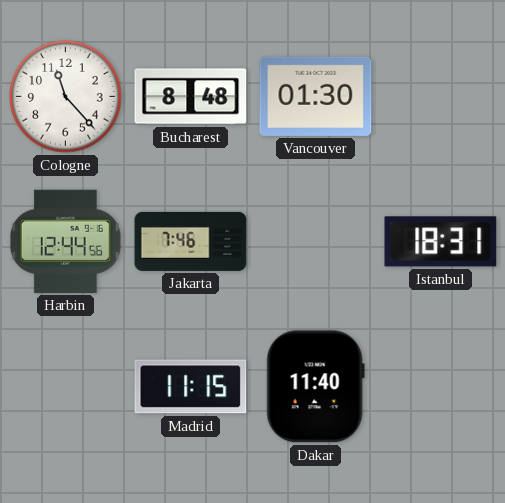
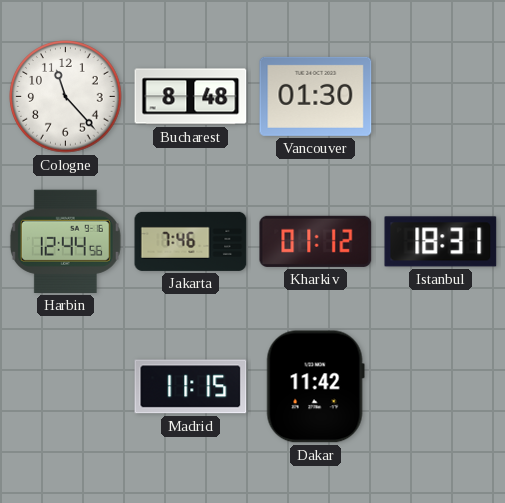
Kharkiv: none -> 01:12
Dakar: 11:40 -> 11:42
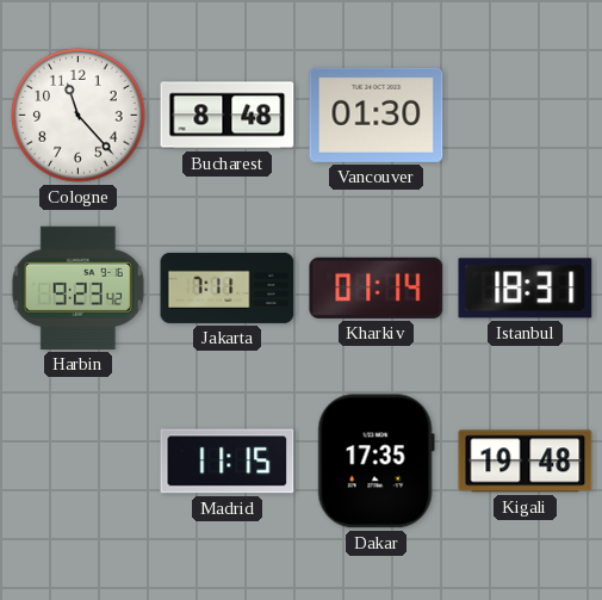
Harbin: 12:44 -> 9:23
Jakarta: 7:46 -> 7:11
Kharkiv: 01:12 -> 01:14
Dakar: 11:42 -> 17:35
Kigali: none -> 19:48
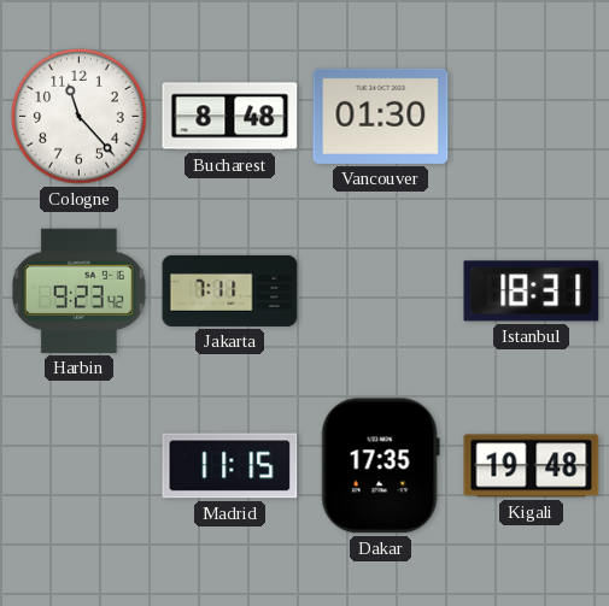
Kharkiv: 01:14 -> none
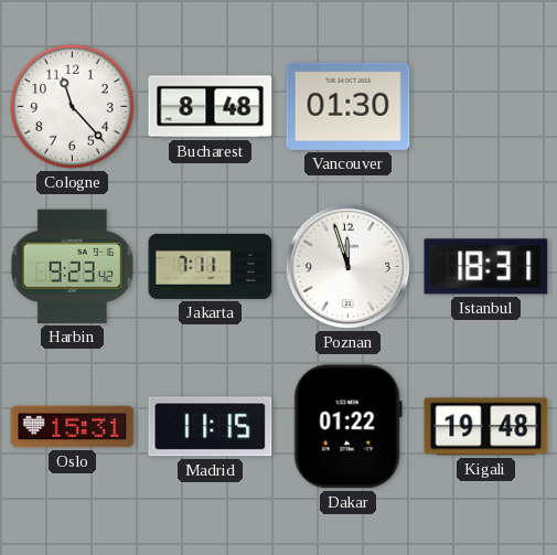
Poznan: none -> 11:57
Oslo: none -> 15:31
Dakar: 17:35 -> 01:22
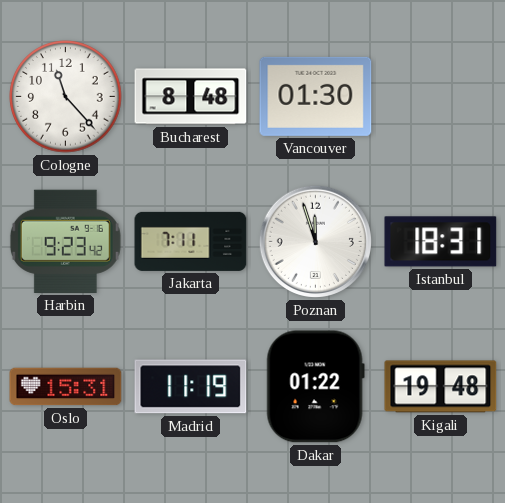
Madrid: 11:15 -> 11:19
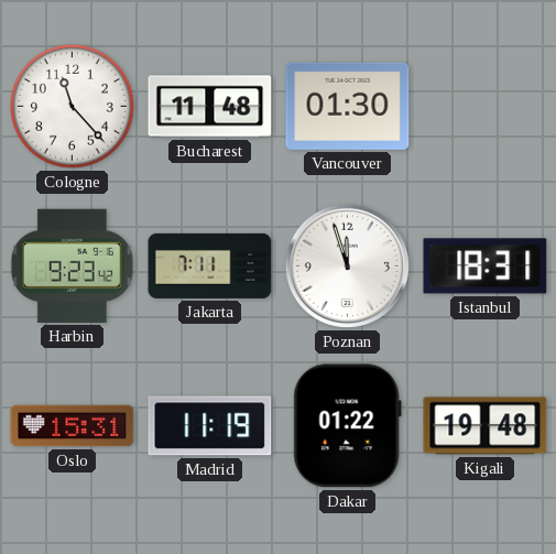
Bucharest: 8:48 -> 11:48
